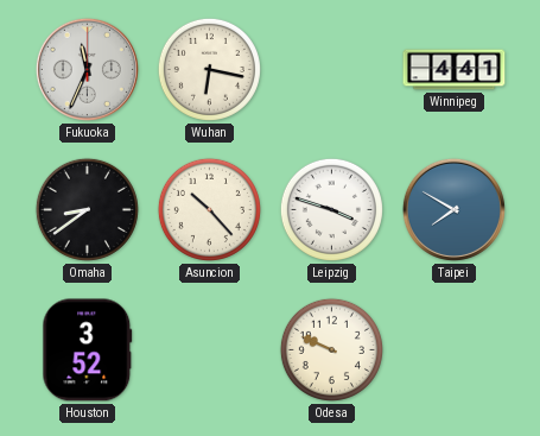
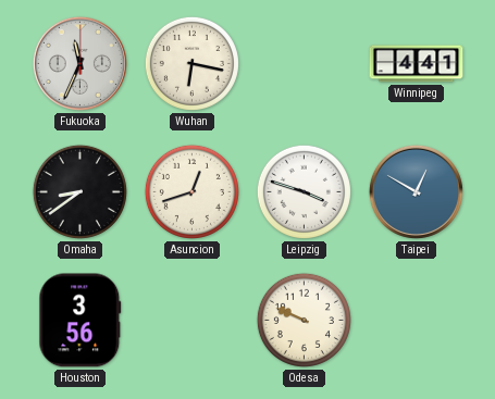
Asuncion: 10:23 -> 12:42
Taipei: 7:50 -> 12:50
Houston: 3:52 -> 3:56
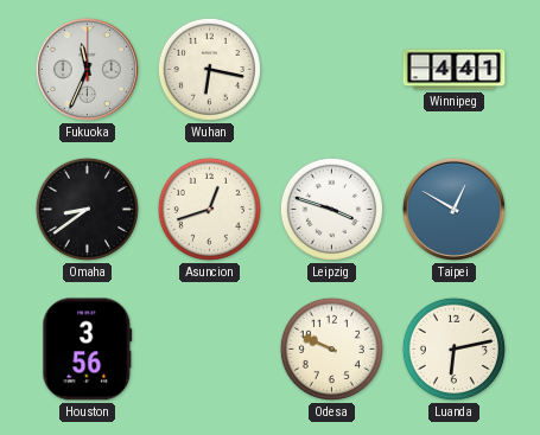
Luanda: none -> 6:13
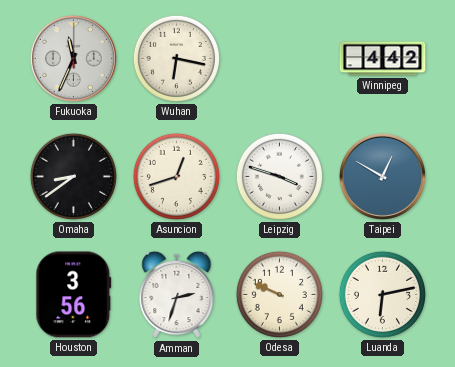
Winnipeg: 4:41 -> 4:42
Amman: none -> 2:33
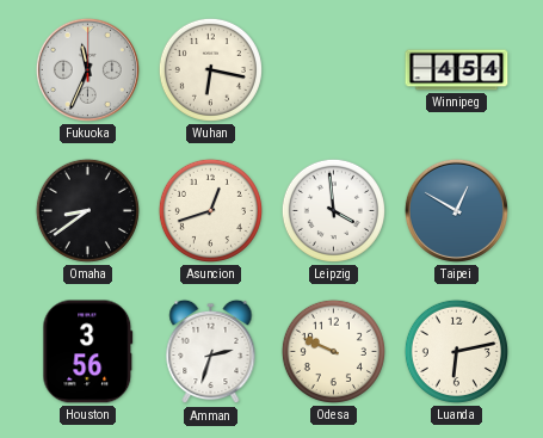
Winnipeg: 4:42 -> 4:54
Leipzig: 3:48 -> 3:59
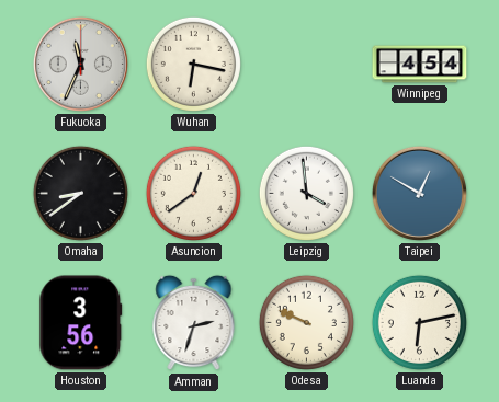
Asuncion: 12:42 -> 12:39
